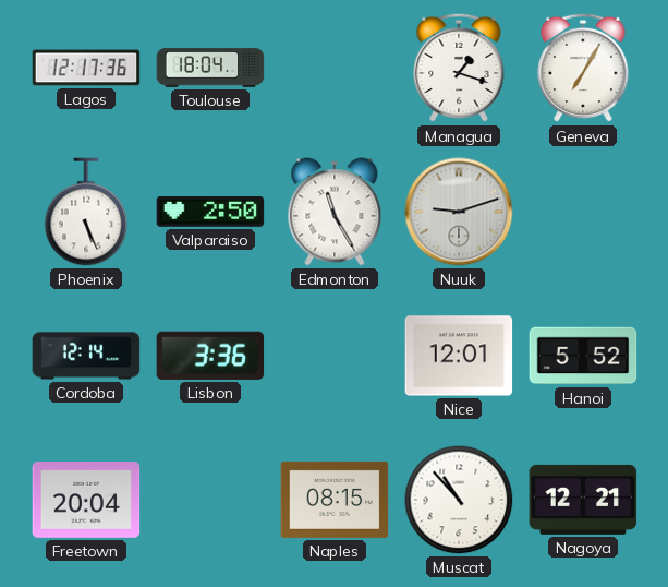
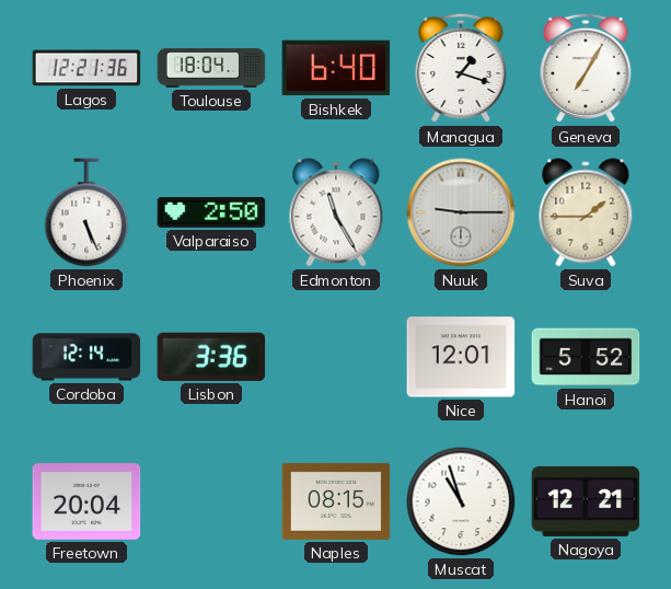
Lagos: 12:17 -> 12:21
Bishkek: none -> 6:40
Nuuk: 9:12 -> 9:15
Suva: none -> 1:45
Muscat: 10:53 -> 10:57
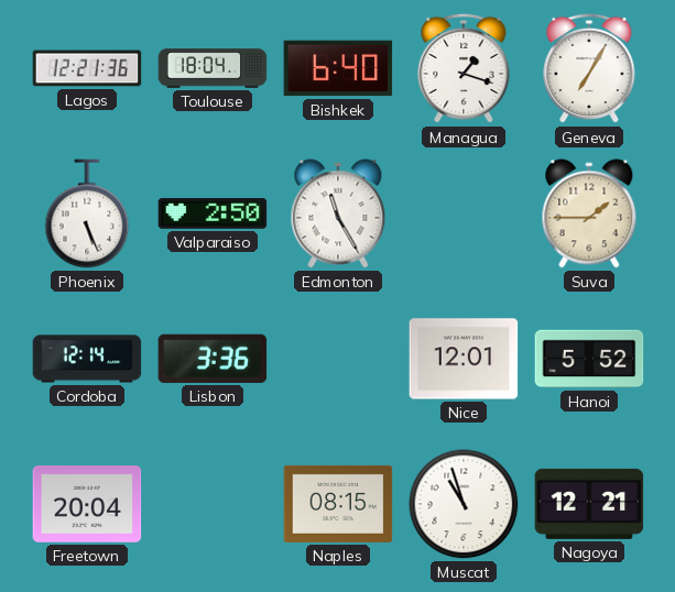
Nuuk: 9:15 -> none
